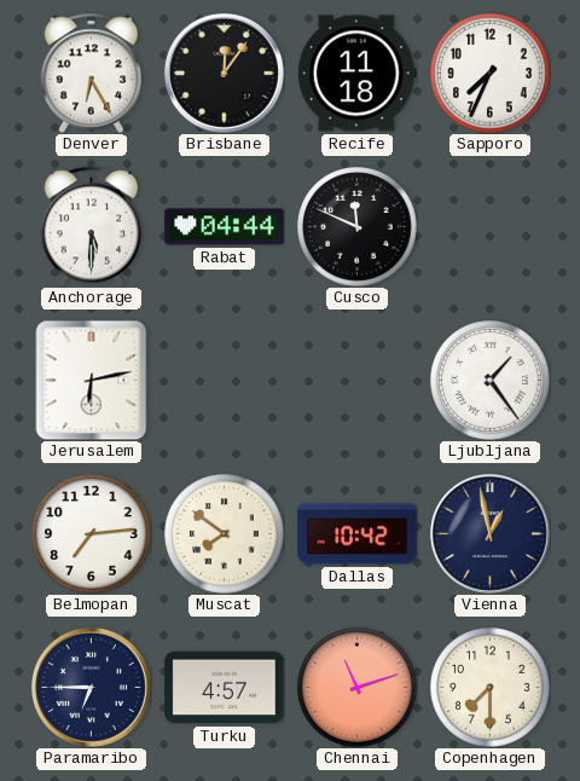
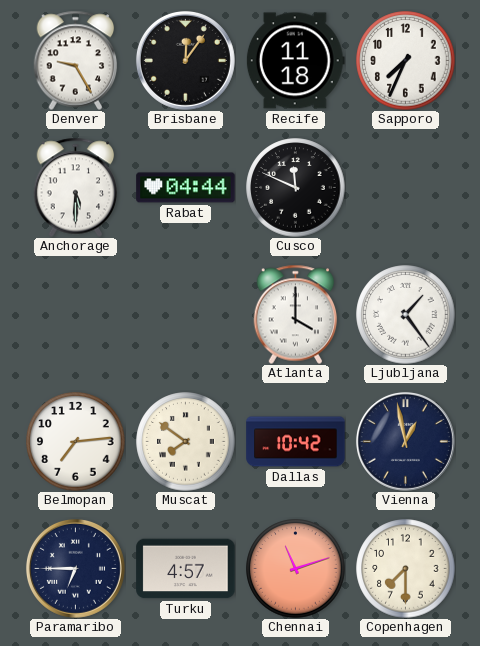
Denver: 6:25 -> 9:25
Jerusalem: 6:13 -> none
Atlanta: none -> 4:00
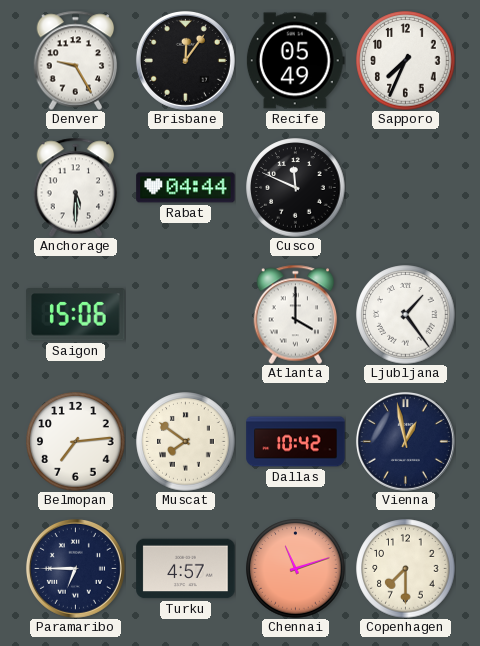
Recife: 11:18 -> 05:49
Saigon: none -> 15:06
